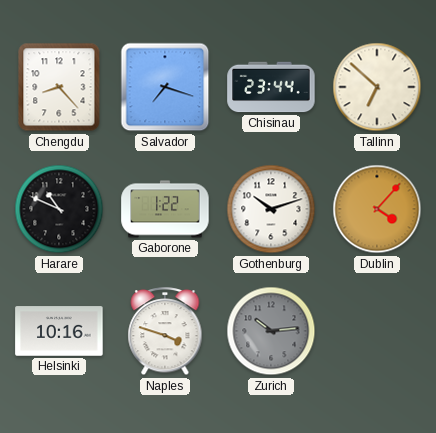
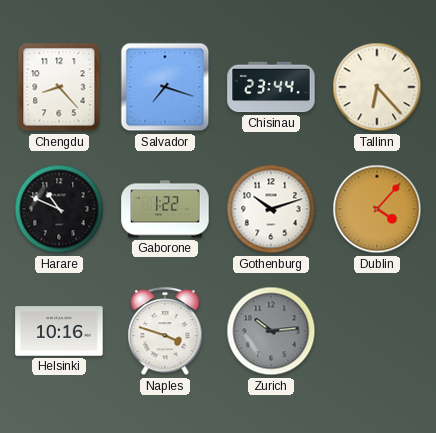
Tallinn: 6:52 -> 6:23
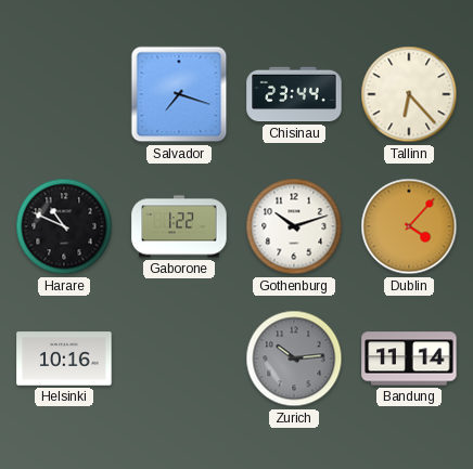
Chengdu: 8:23 -> none
Naples: 3:48 -> none
Bandung: none -> 11:14
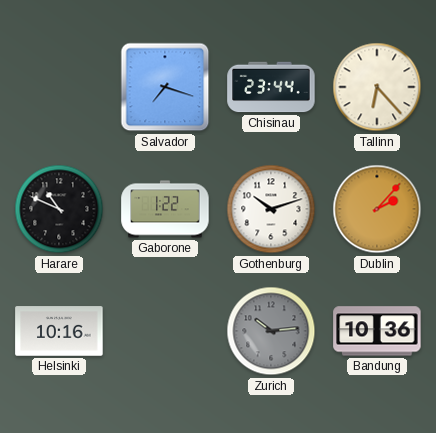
Dublin: 4:07 -> 2:07
Bandung: 11:14 -> 10:36
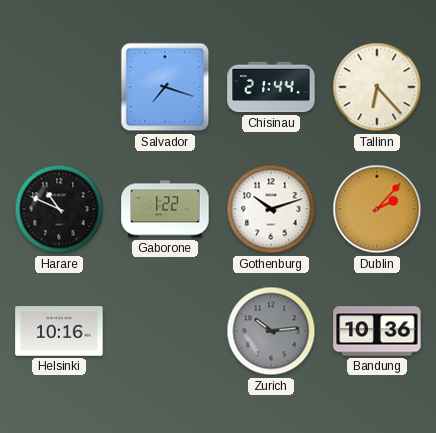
Chisinau: 23:44 -> 21:44
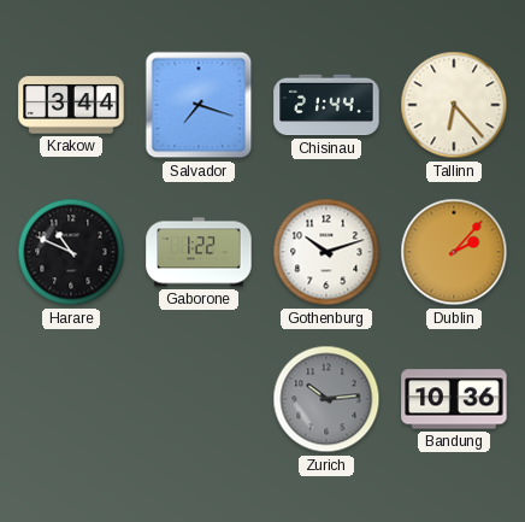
Krakow: none -> 3:44
Helsinki: 10:16 -> none
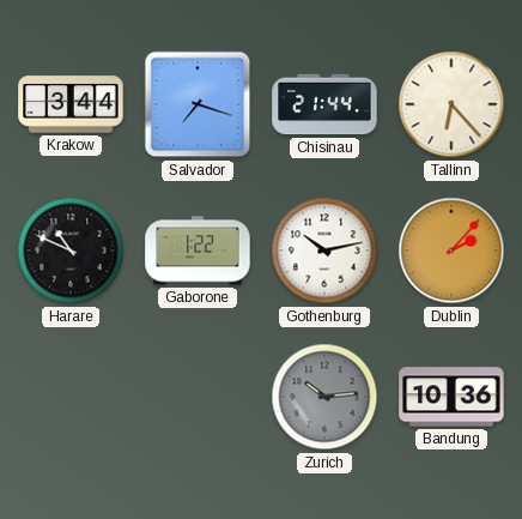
Gothenburg: 10:12 -> 10:13
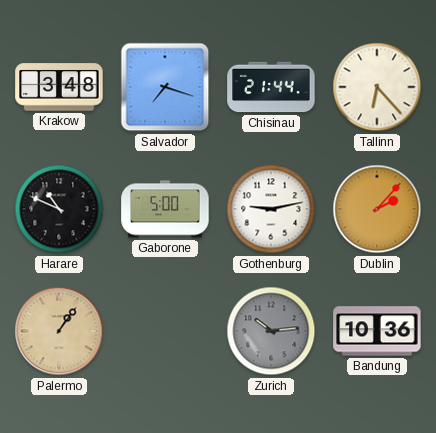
Krakow: 3:44 -> 3:48
Gaborone: 1:22 -> 5:00
Gothenburg: 10:13 -> 9:13
Palermo: none -> 1:06
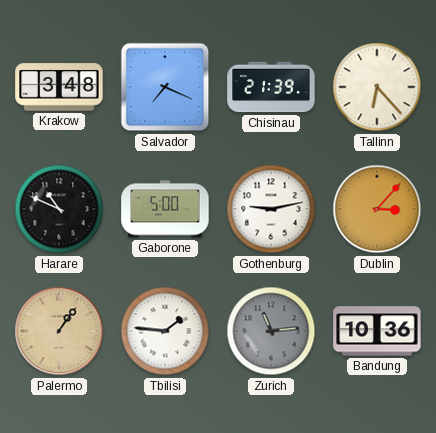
Salvador: 7:18 -> 7:19
Chisinau: 21:44 -> 21:39
Dublin: 2:07 -> 3:07
Tbilisi: none -> 1:46
Zurich: 10:14 -> 11:14
